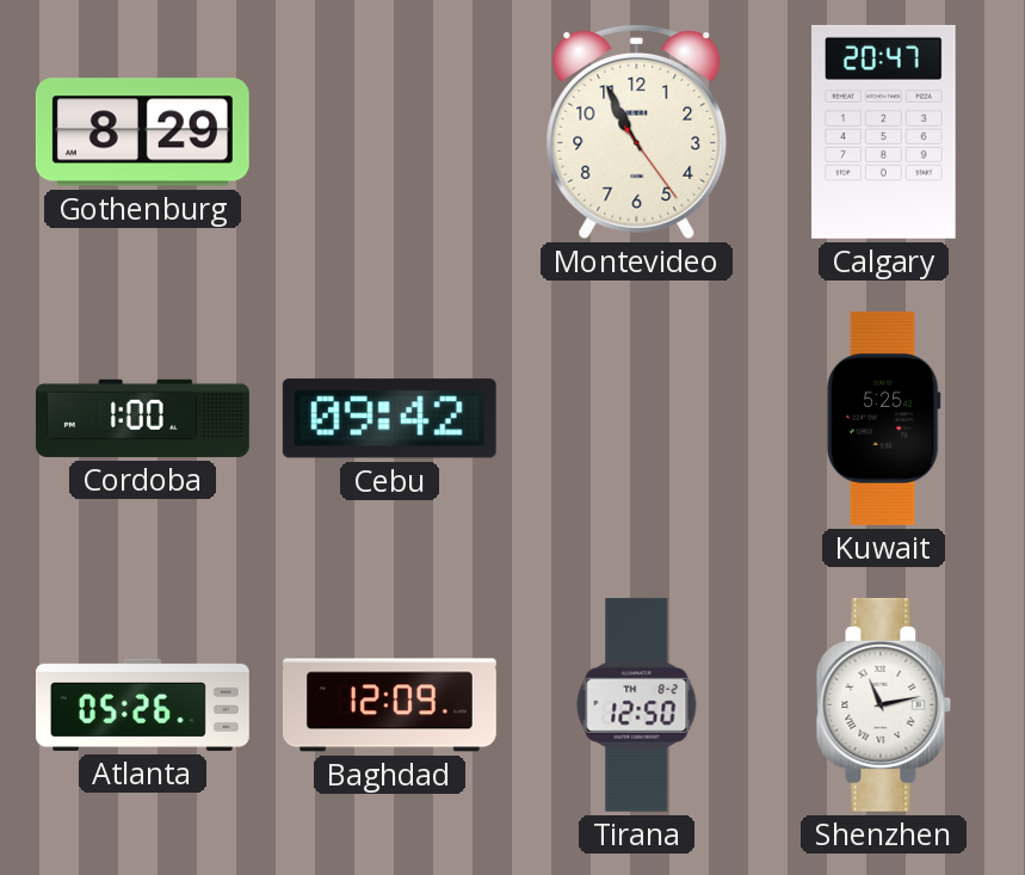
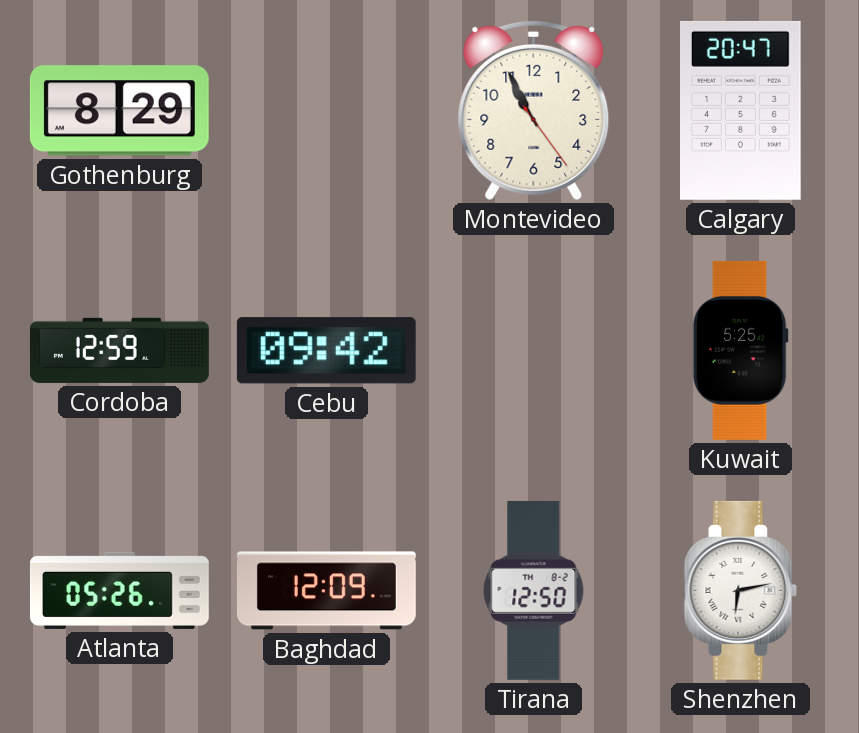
Cordoba: 1:00 -> 12:59
Shenzhen: 11:13 -> 6:13
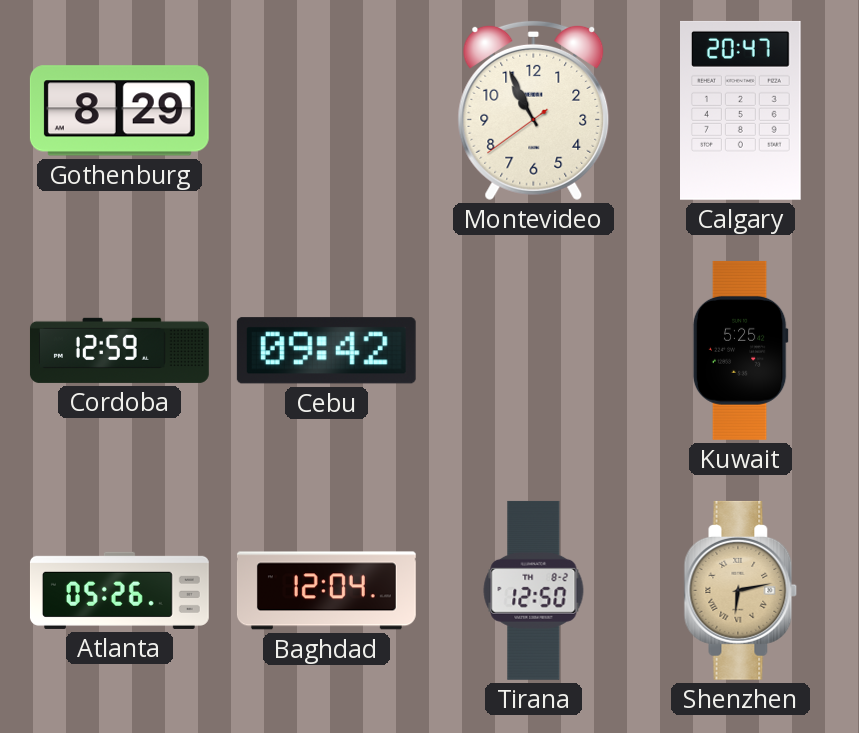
Montevideo: 10:55:24 -> 10:55:39
Baghdad: 12:09 -> 12:04
Shenzhen dial: white -> champagne
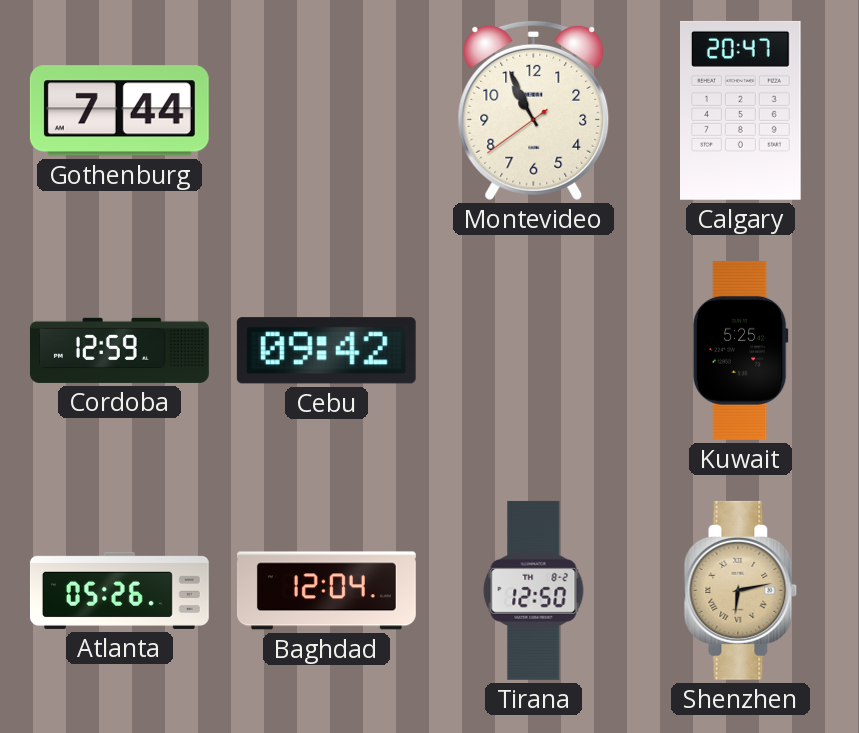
Gothenburg: 8:29 -> 7:44
